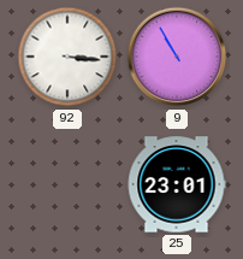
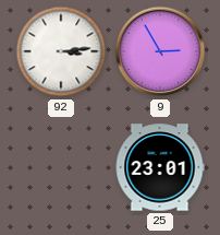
92: 3:16 -> 3:14
9: 10:55 -> 2:55
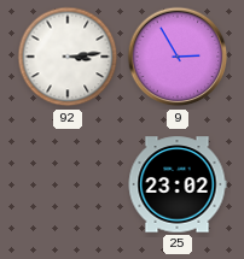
25: 23:01 -> 23:02
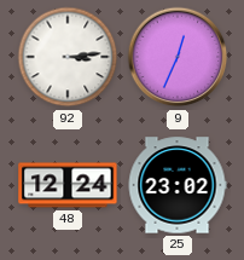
9: 2:55 -> 12:34
48: none -> 12:24
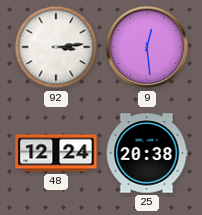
9: 12:34 -> 12:29
25: 23:02 -> 20:38
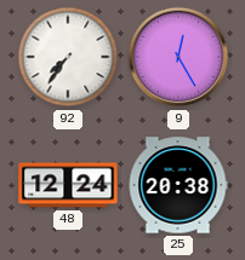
92: 3:14 -> 7:36
9: 12:29 -> 12:25
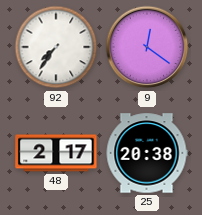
9: 12:25 -> 12:21
48: 12:24 -> 2:17
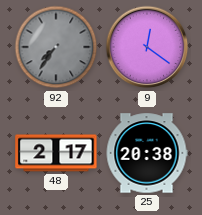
92 dial: white -> grey
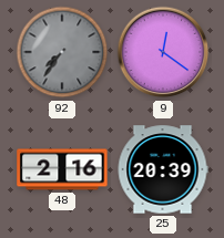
48: 2:17 -> 2:16
25: 20:38 -> 20:39
